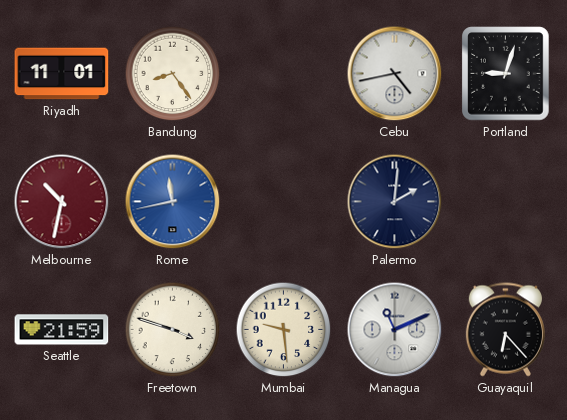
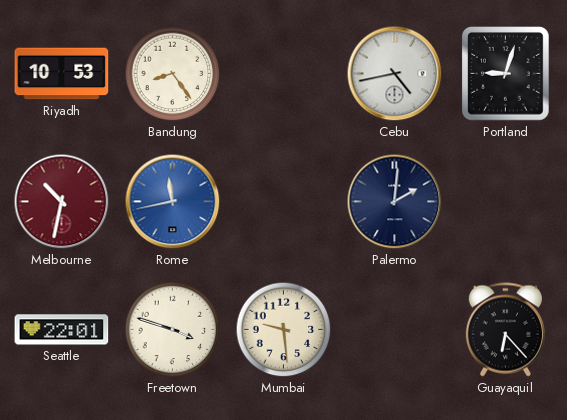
Riyadh: 11:01 -> 10:53
Seattle: 21:59 -> 22:01
Managua: 11:11 -> none
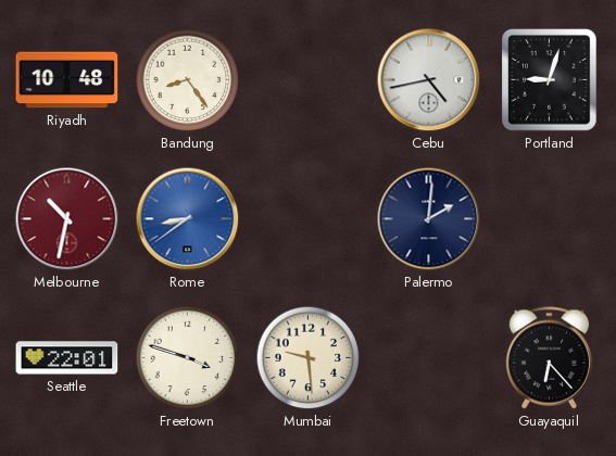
Riyadh: 10:53 -> 10:48
Rome: 11:43 -> 8:39
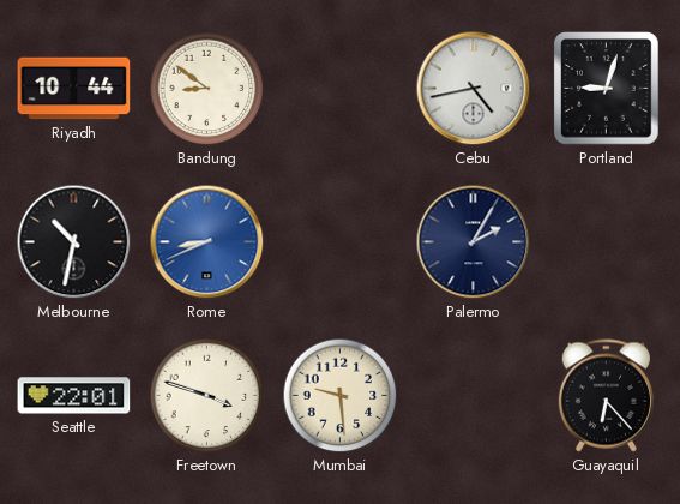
Riyadh: 10:48 -> 10:44
Bandung: 8:24 -> 8:51
Melbourne dial: burgundy -> black
Rome: 8:39 -> 8:41
Palermo: 2:01 -> 2:05
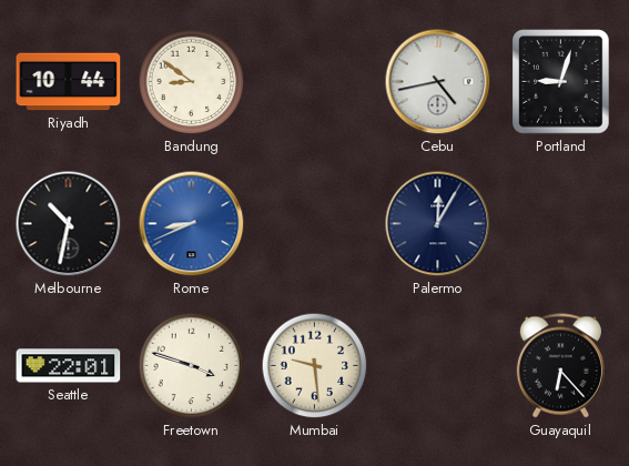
Palermo: 2:05 -> 12:05
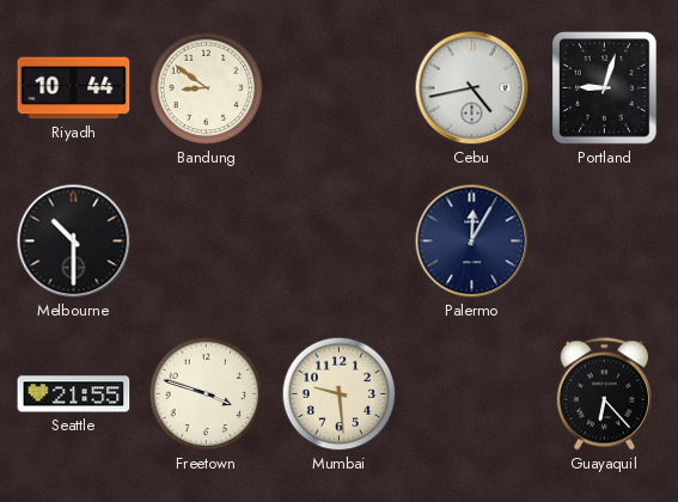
Melbourne: 10:32 -> 10:30
Rome: 8:41 -> none
Seattle: 22:01 -> 21:55
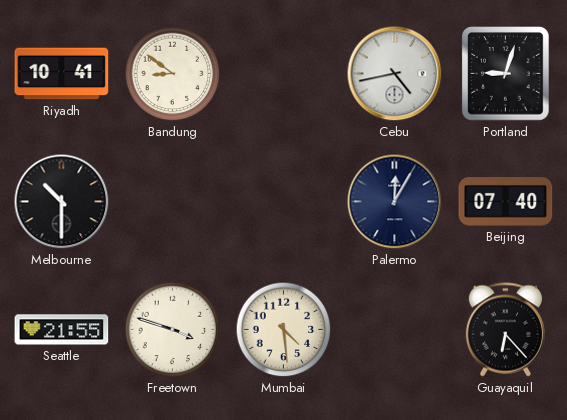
Riyadh: 10:44 -> 10:41
Beijing: none -> 07:40
Mumbai: 9:29 -> 4:29
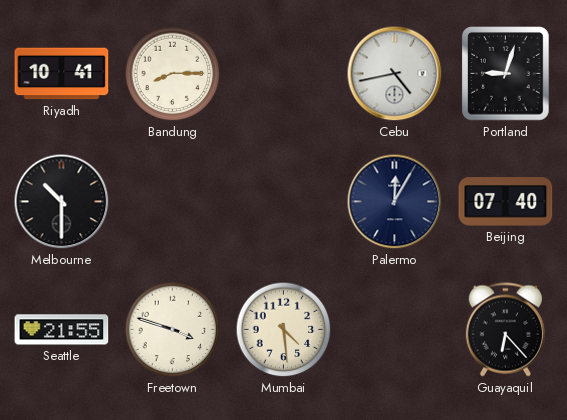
Bandung: 8:51 -> 8:15
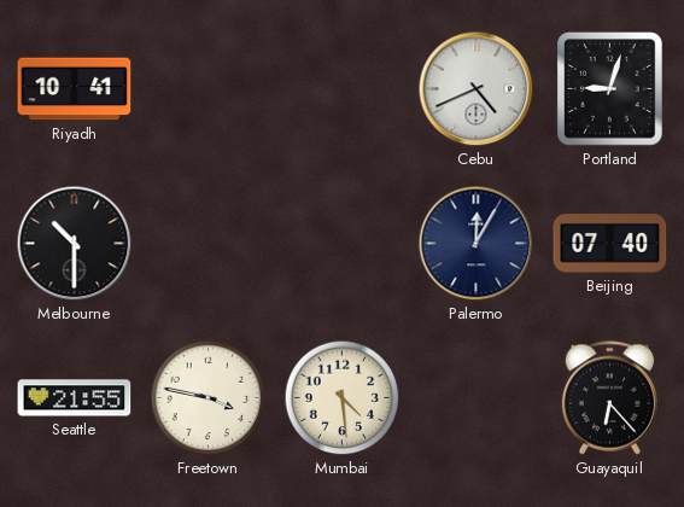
Bandung: 8:15 -> none
Cebu: 4:43 -> 4:41
Freetown: 3:48 -> 3:47
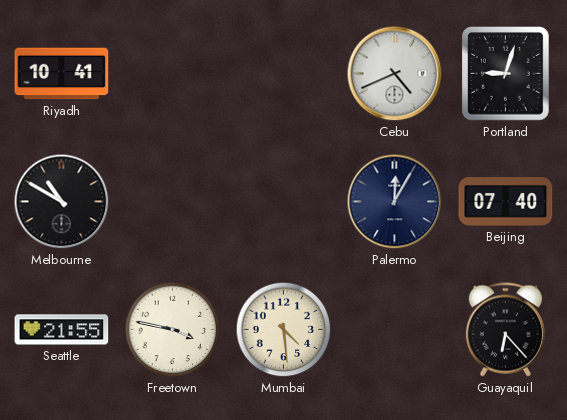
Melbourne: 10:30 -> 10:50
